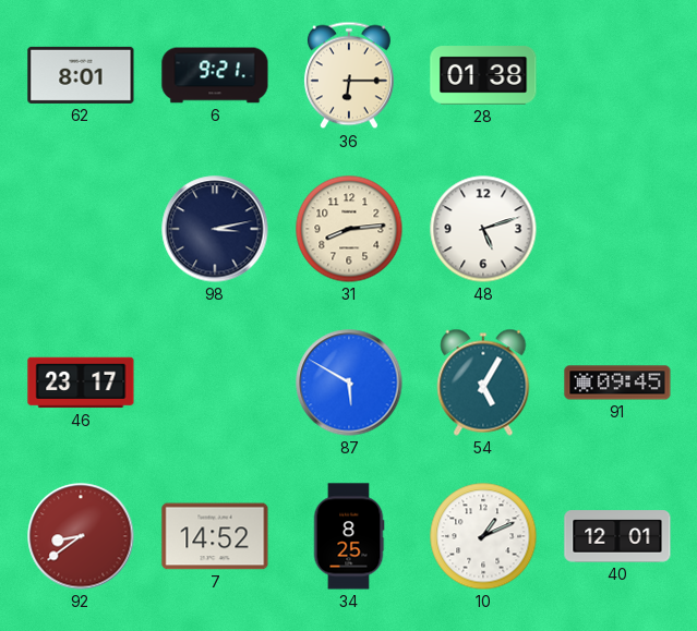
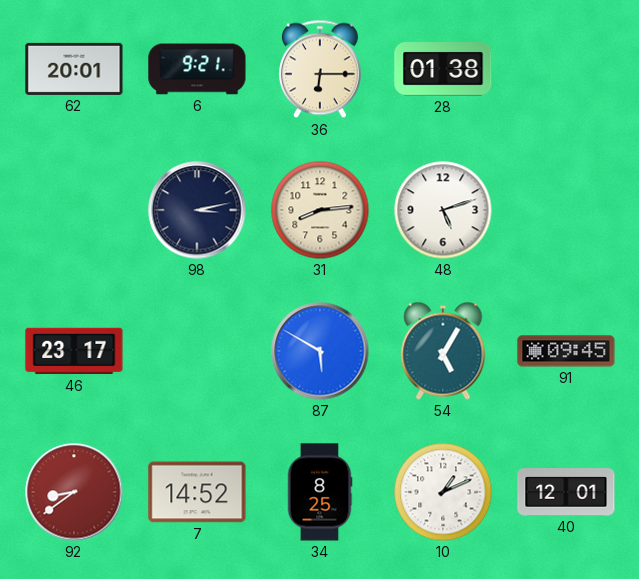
62: 8:01 -> 20:01
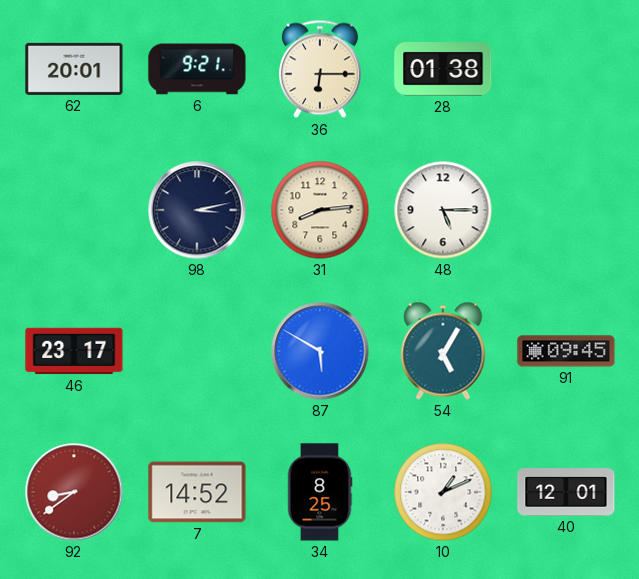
48: 5:12 -> 5:15
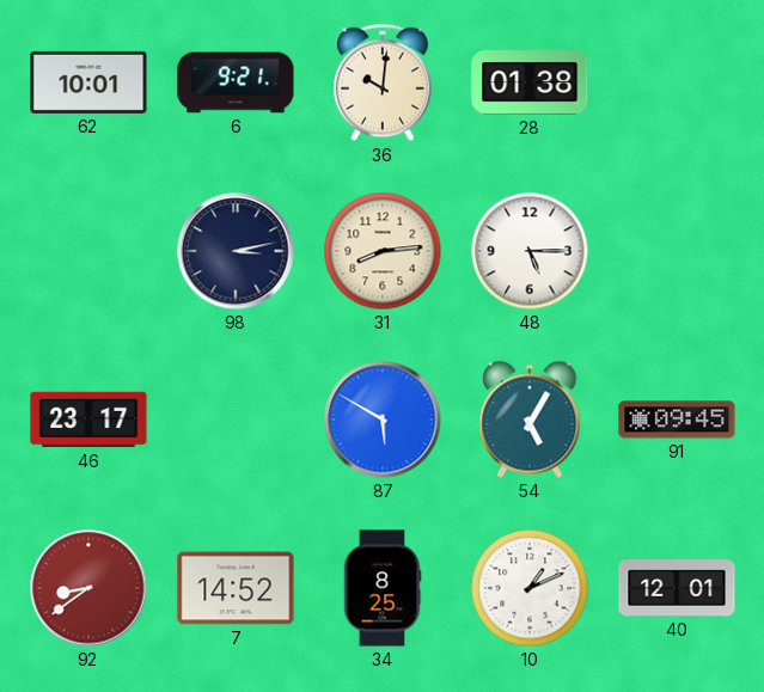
62: 20:01 -> 10:01
36: 6:15 -> 10:01
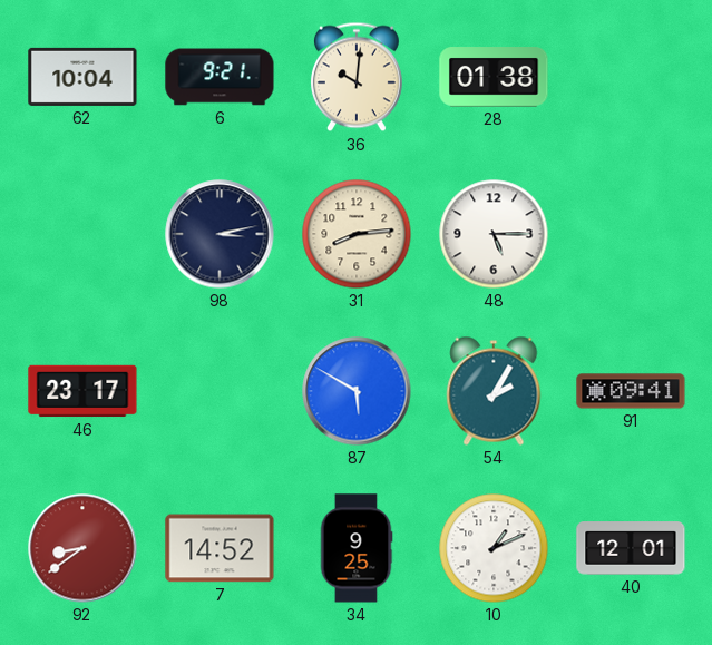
62: 10:01 -> 10:04
54: 5:05 -> 2:05
91: 09:45 -> 09:41
34: 8:25 -> 9:25
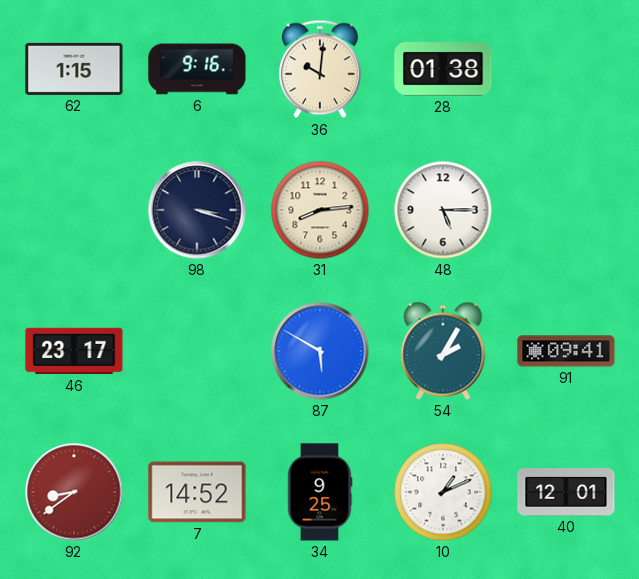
62: 10:04 -> 1:15
6: 9:21 -> 9:16
98: 3:13 -> 3:18
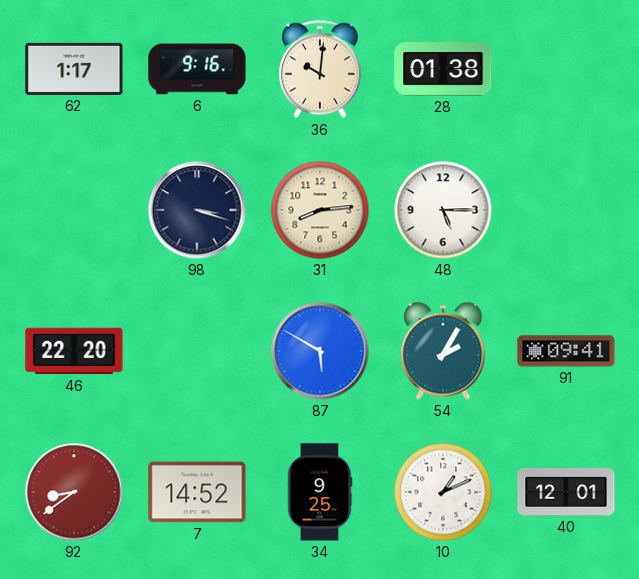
62: 1:15 -> 1:17
46: 23:17 -> 22:20
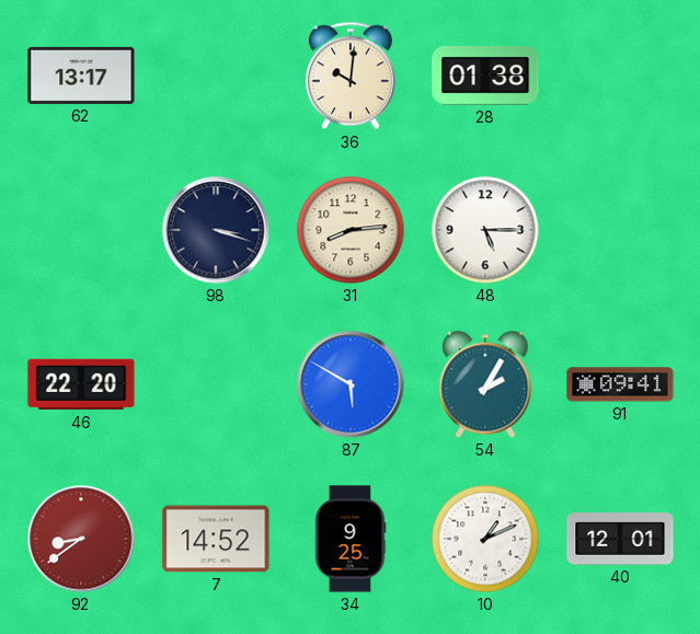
62: 1:17 -> 13:17
6: 9:16 -> none
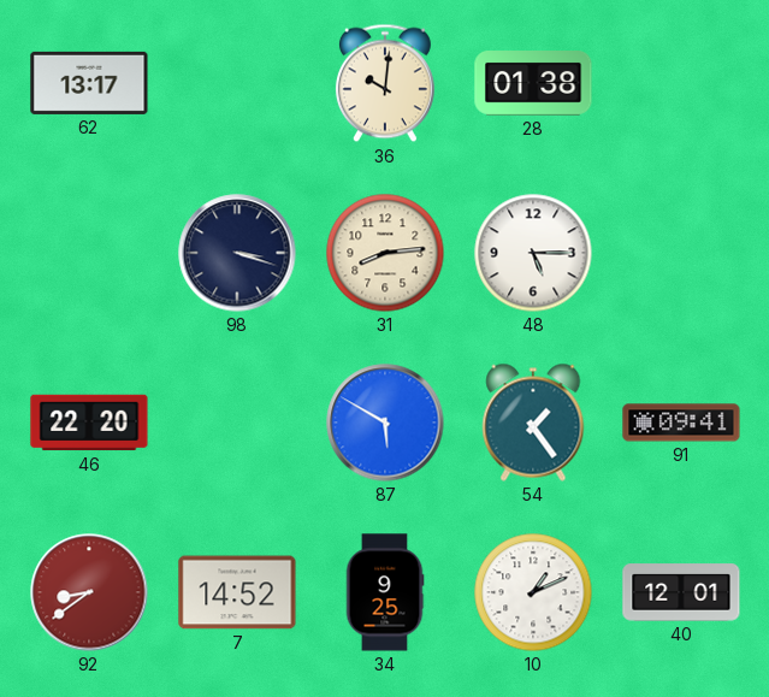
54: 2:05 -> 1:24
